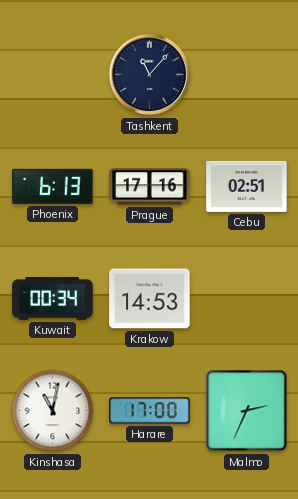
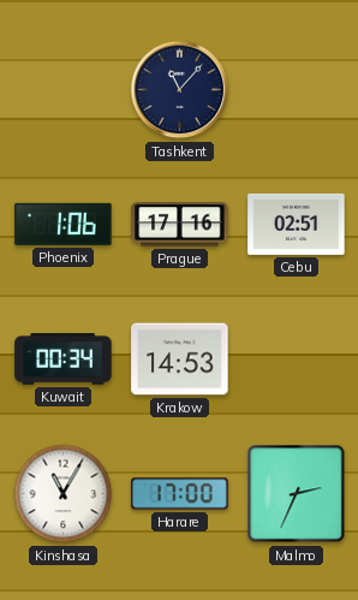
Phoenix: 6:13 -> 1:06
Kinshasa: 11:02 -> 11:05
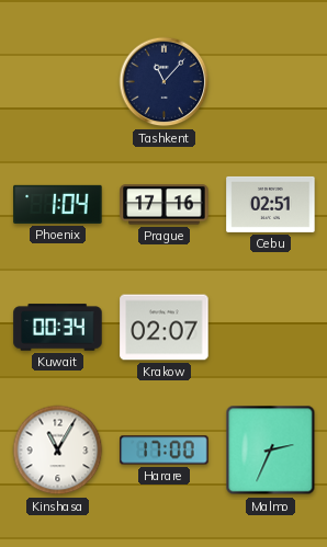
Phoenix: 1:06 -> 1:04
Krakow: 14:53 -> 02:07
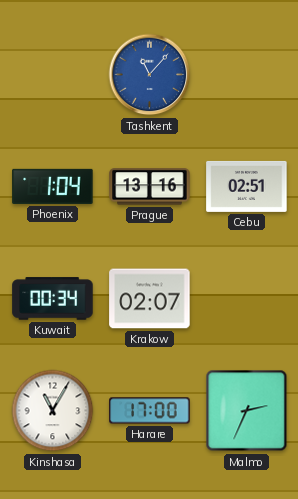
Tashkent dial: navy -> blue
Prague: 17:16 -> 13:16
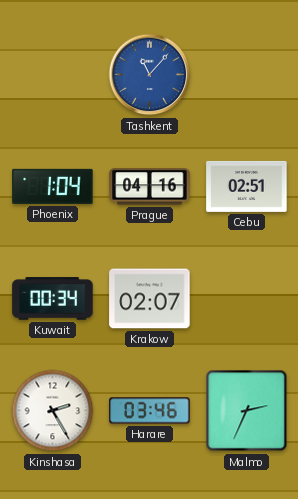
Prague: 13:16 -> 04:16
Kinshasa: 11:05 -> 2:25
Harare: 17:00 -> 03:46
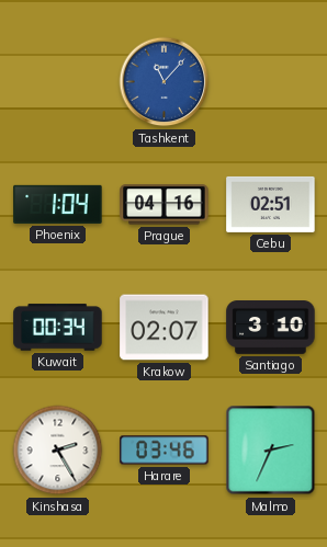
Santiago: none -> 3:10
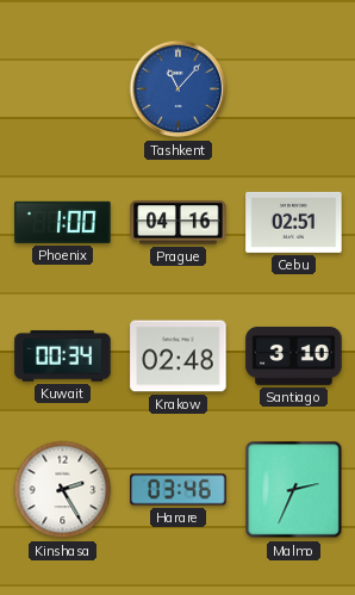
Phoenix: 1:04 -> 1:00
Krakow: 02:07 -> 02:48
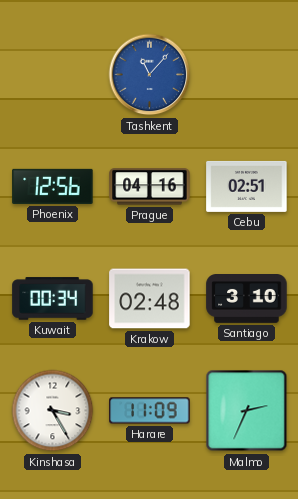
Phoenix: 1:00 -> 12:56
Kinshasa: 2:25 -> 3:25
Harare: 03:46 -> 11:09
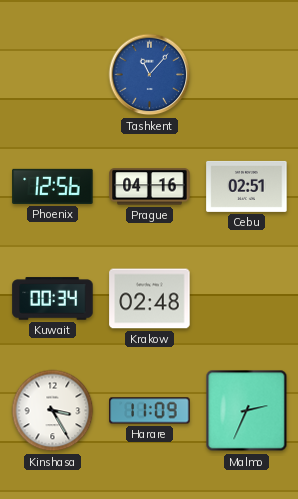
Santiago: 3:10 -> none
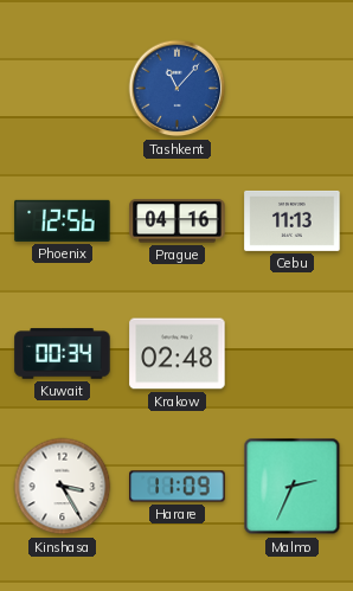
Cebu: 02:51 -> 11:13
